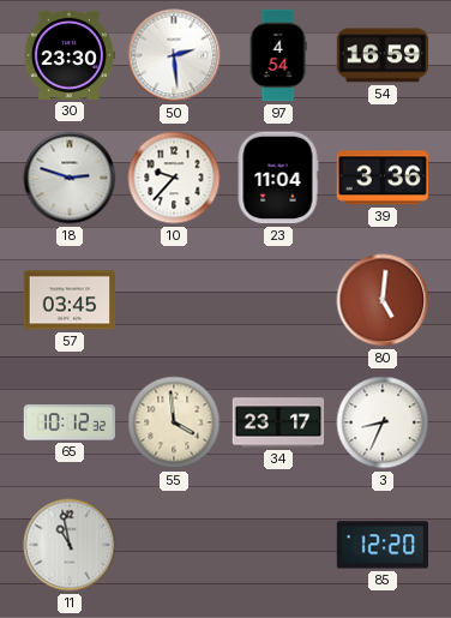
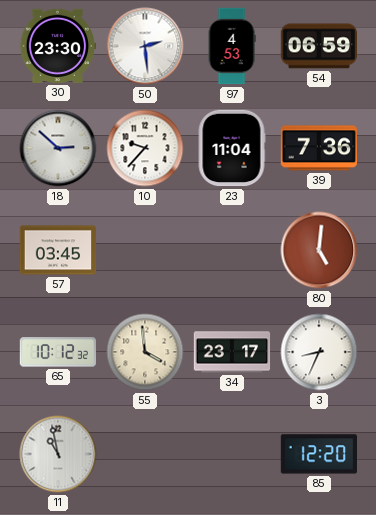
97: 4:54 -> 4:53
54: 16:59 -> 06:59
18: 2:48 -> 2:52
39: 3:36 -> 7:36
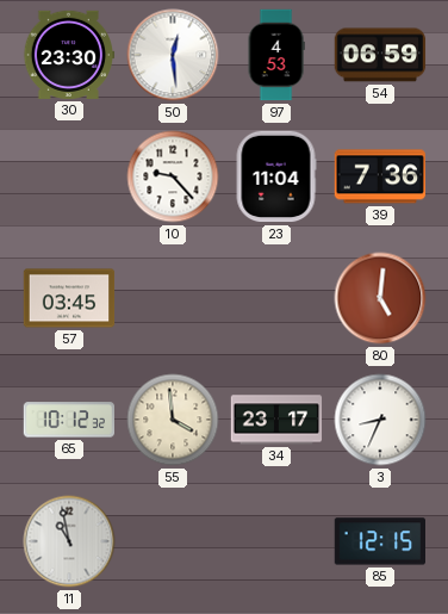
50: 2:29 -> 12:29
18: 2:52 -> none
10: 9:37 -> 9:23
85: 12:20 -> 12:15
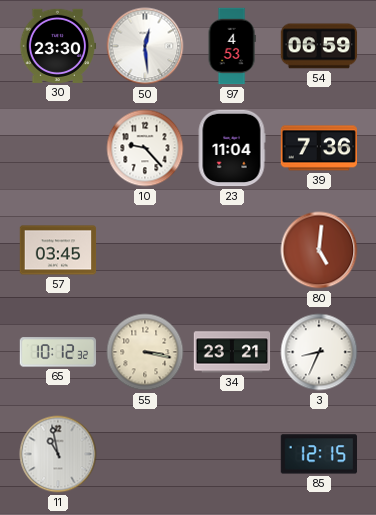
55: 3:59 -> 3:17
34: 23:17 -> 23:21
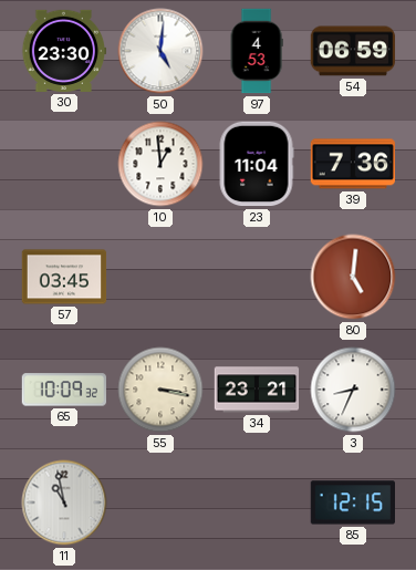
50: 12:29 -> 5:01
10: 9:23 -> 12:59
65: 10:12 -> 10:09
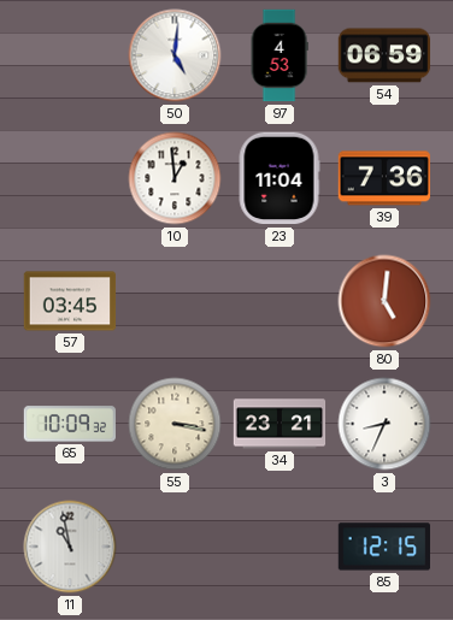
30: 23:30 -> none
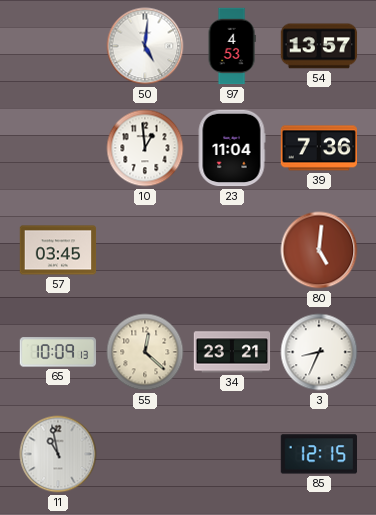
54: 06:59 -> 13:57
65: 10:09:32 -> 10:09:13
55: 3:17 -> 12:22
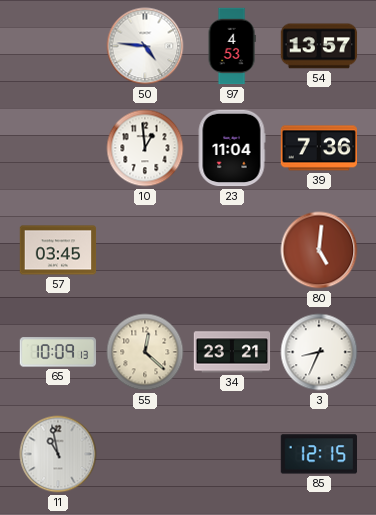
50: 5:01 -> 4:46
